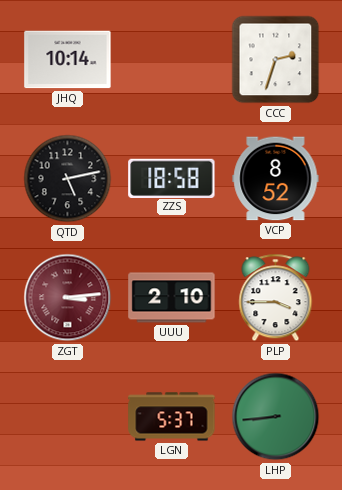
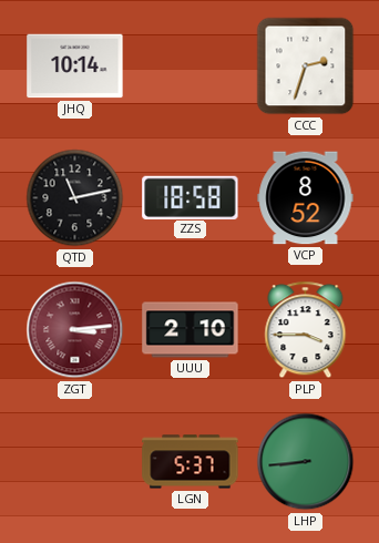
QTD: 5:13 -> 11:13
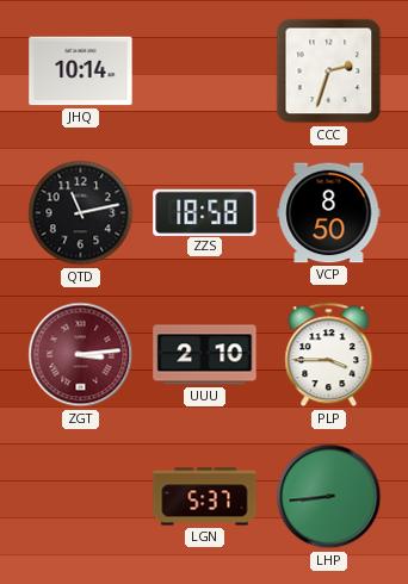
VCP: 8:52 -> 8:50
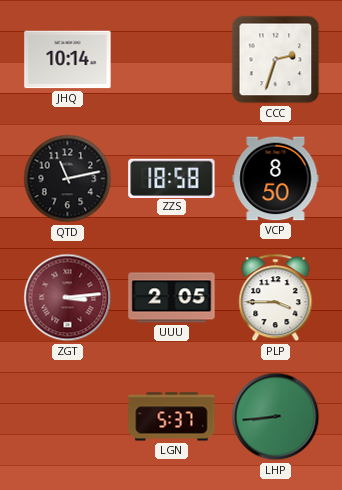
UUU: 2:10 -> 2:05
